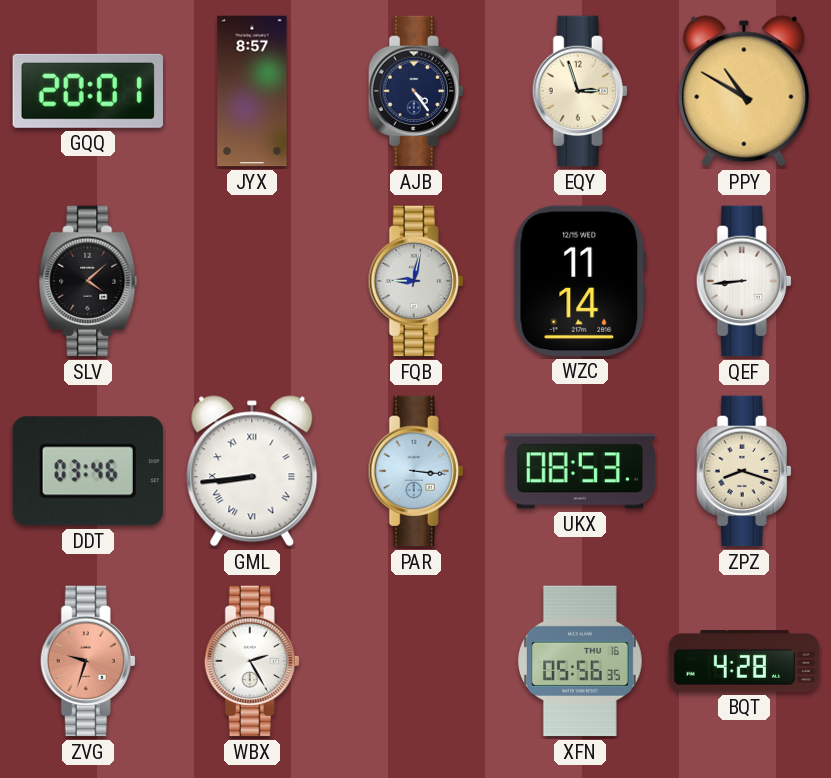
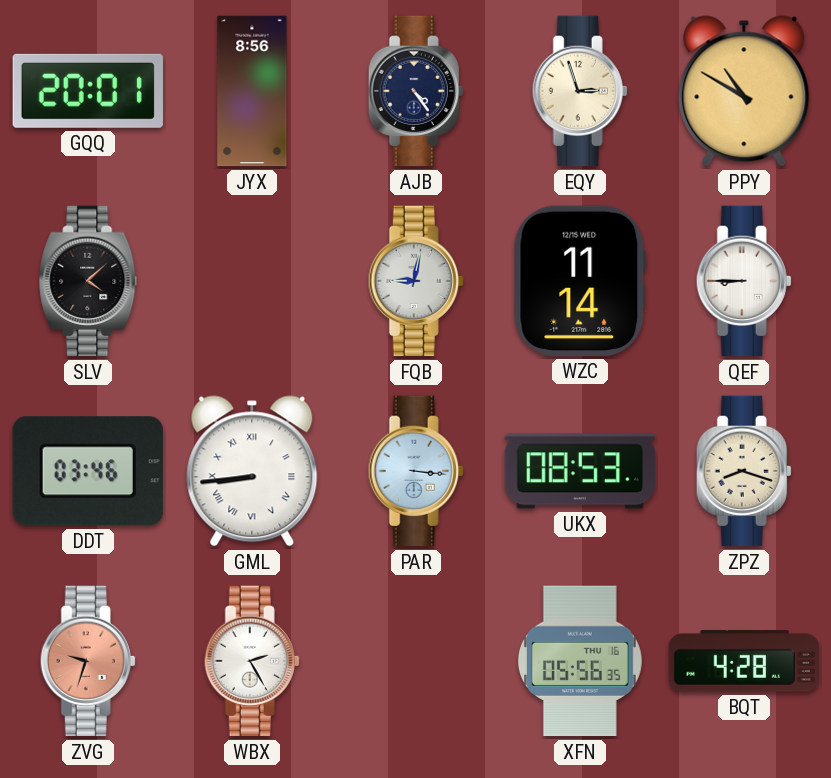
JYX: 8:57 -> 8:56
QEF: 8:44 -> 8:45
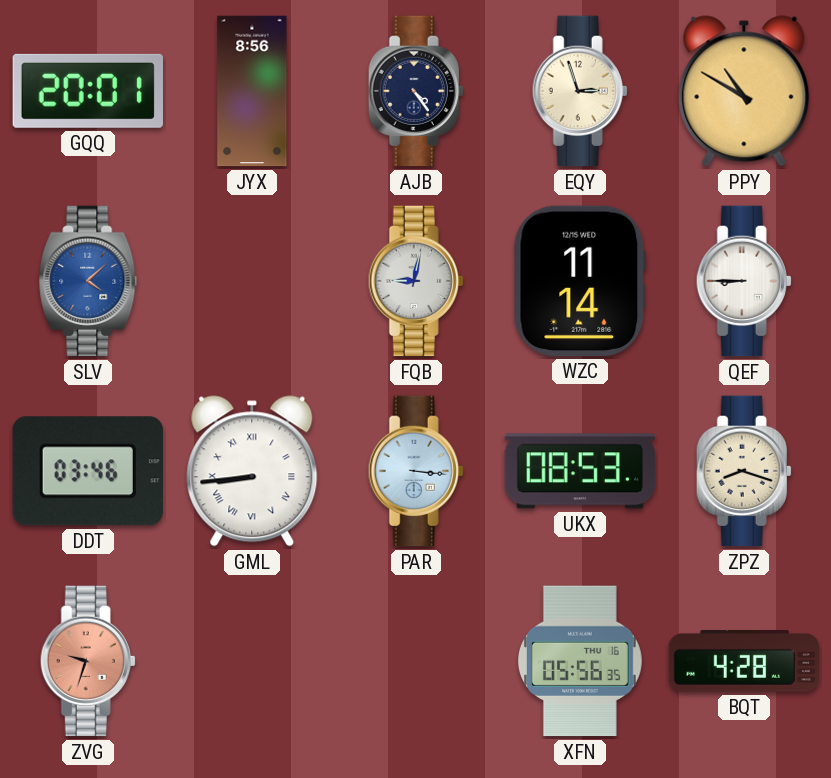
SLV dial: black -> blue
WBX: 2:25 -> none
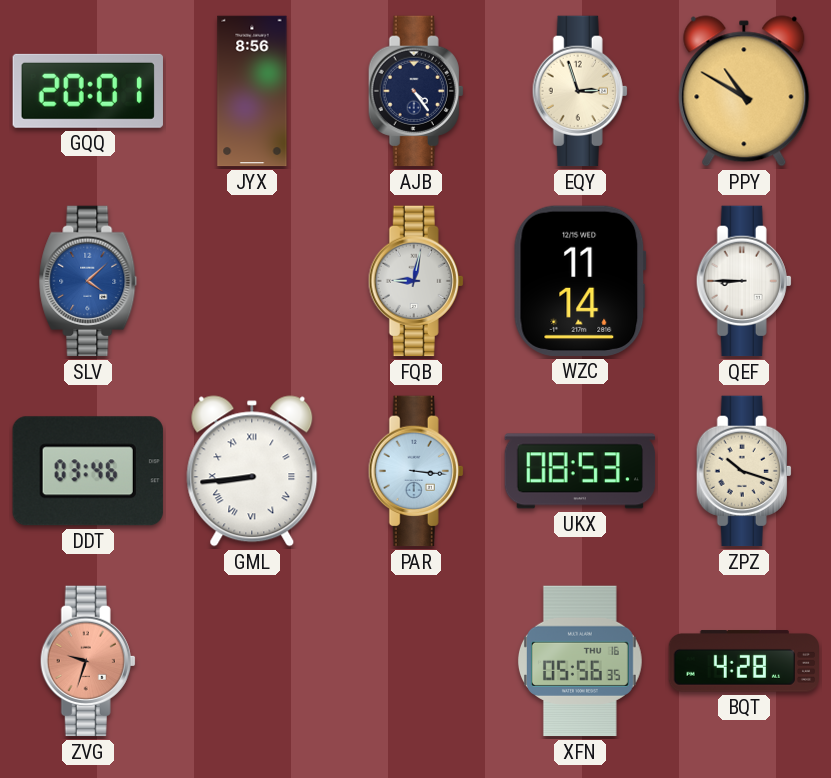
ZPZ: 8:18 -> 10:18
